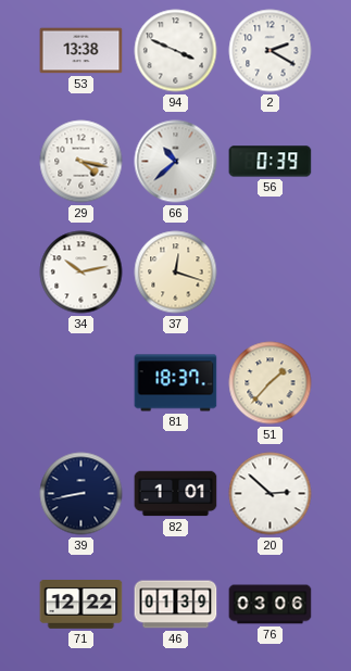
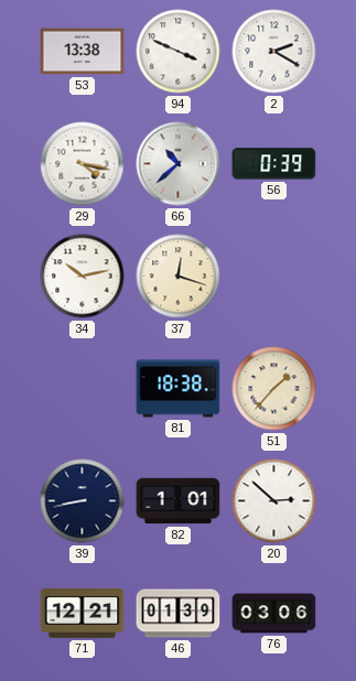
81: 18:37 -> 18:38
71: 12:22 -> 12:21
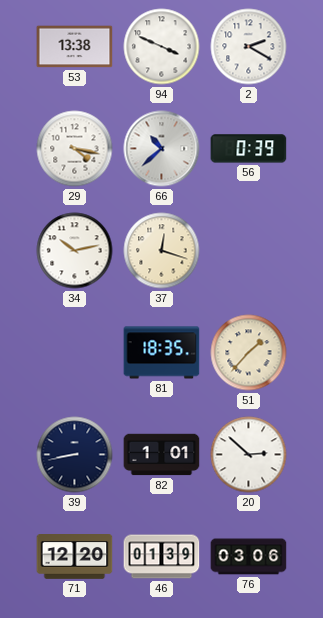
81: 18:38 -> 18:35
71: 12:21 -> 12:20
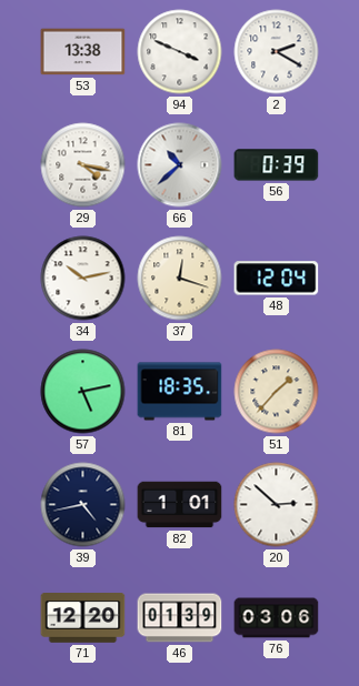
48: none -> 12:04
57: none -> 5:13
39: 8:43 -> 4:43
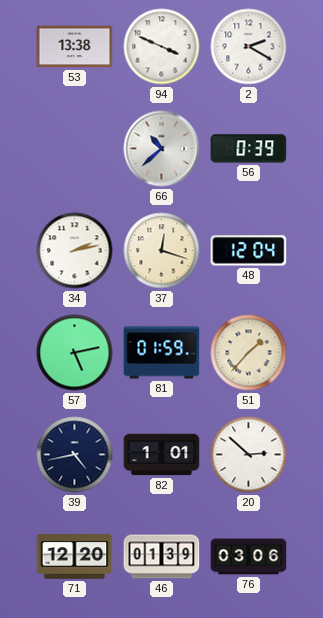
29: 4:17 -> none
34: 10:13 -> 2:13
81: 18:35 -> 01:59
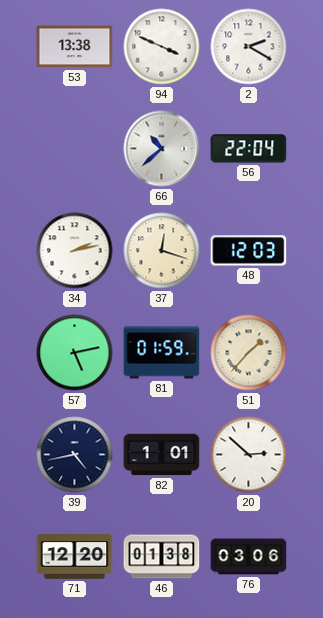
56: 0:39 -> 22:04
48: 12:04 -> 12:03
46: 01:39 -> 01:38
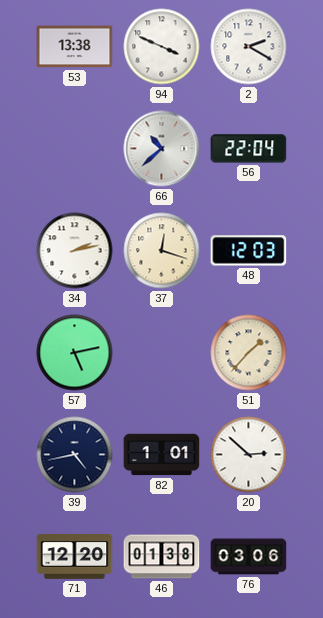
81: 01:59 -> none
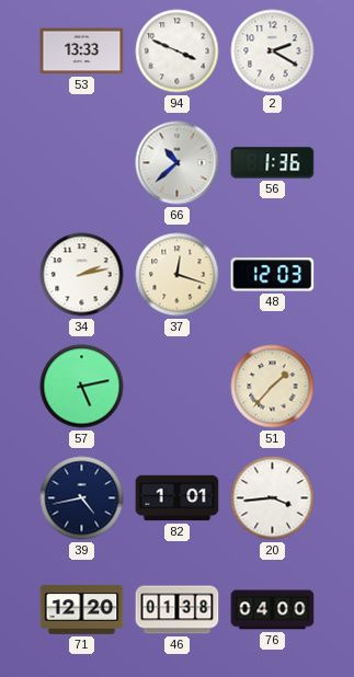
53: 13:38 -> 13:33
56: 22:04 -> 1:36
20: 2:52 -> 3:44
76: 03:06 -> 04:00
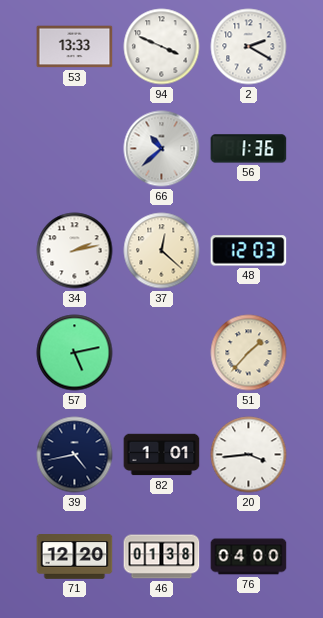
37: 12:18 -> 12:22
